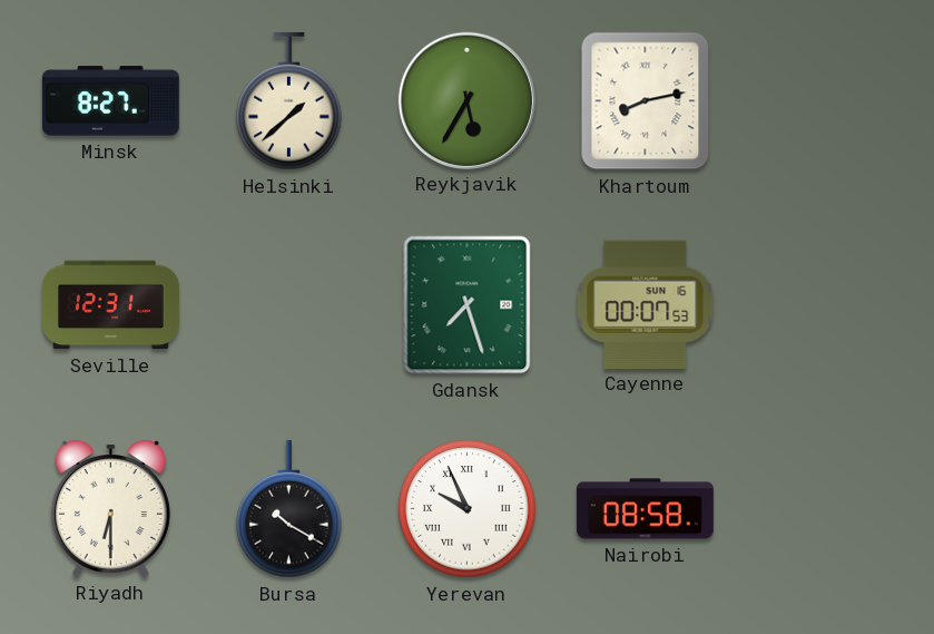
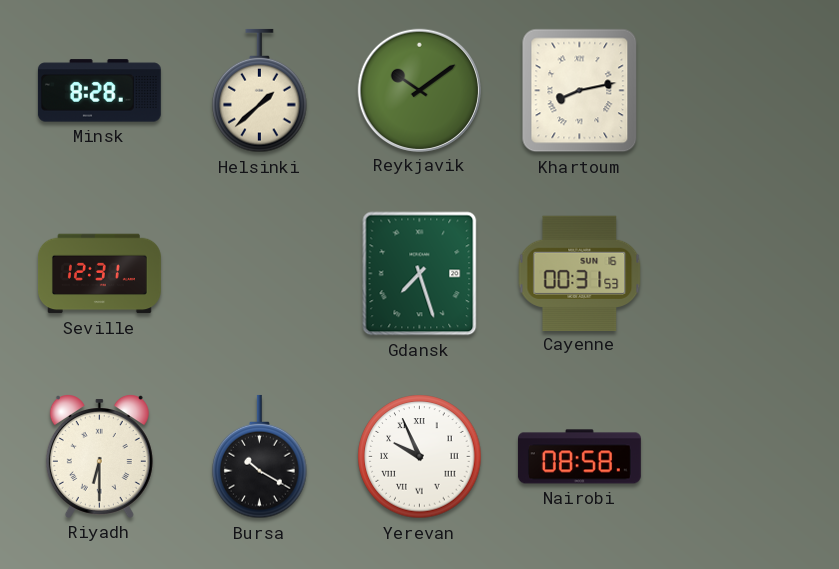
Minsk: 8:27 -> 8:28
Reykjavik: 5:35 -> 10:09
Cayenne: 00:07 -> 00:31
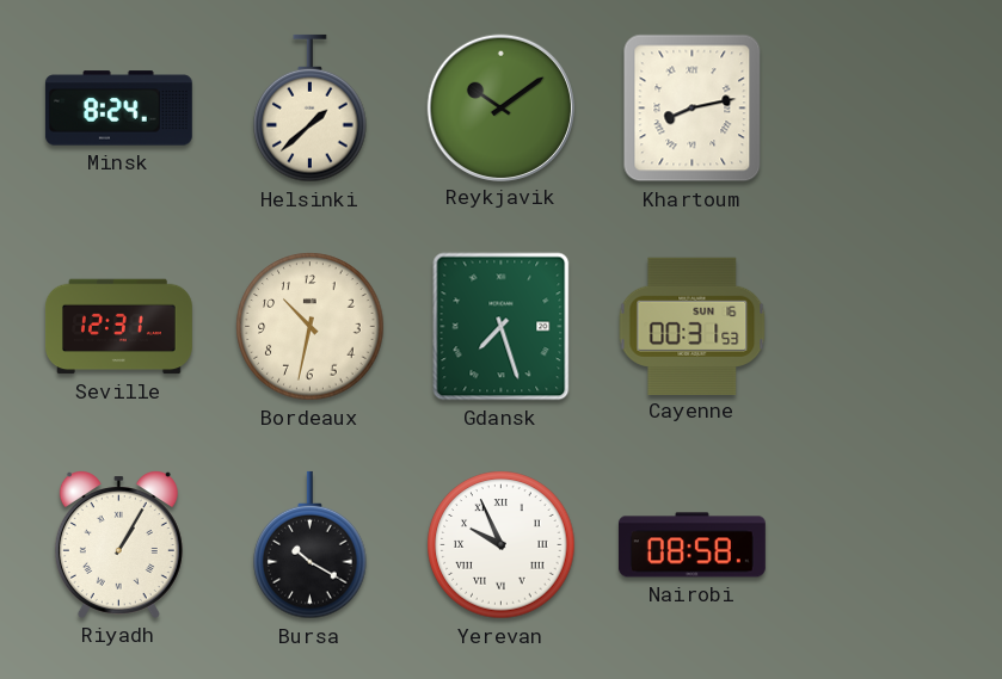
Minsk: 8:28 -> 8:24
Bordeaux: none -> 10:32
Riyadh: 6:30 -> 1:05
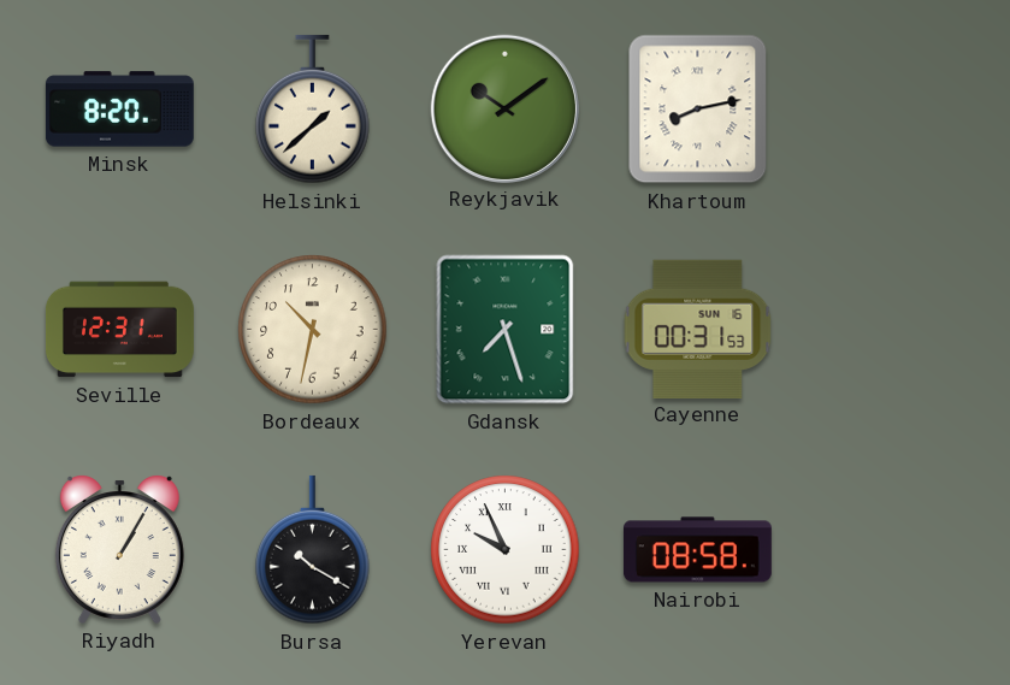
Minsk: 8:24 -> 8:20
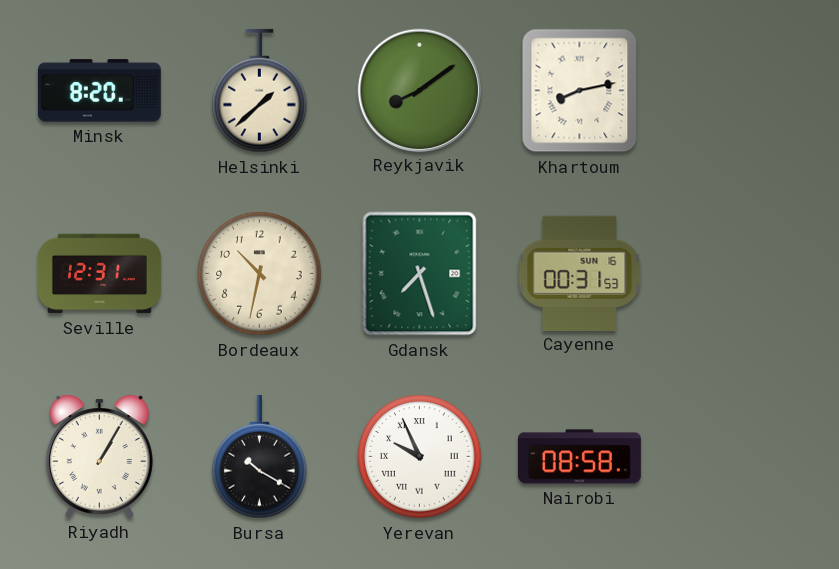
Reykjavik: 10:09 -> 8:09
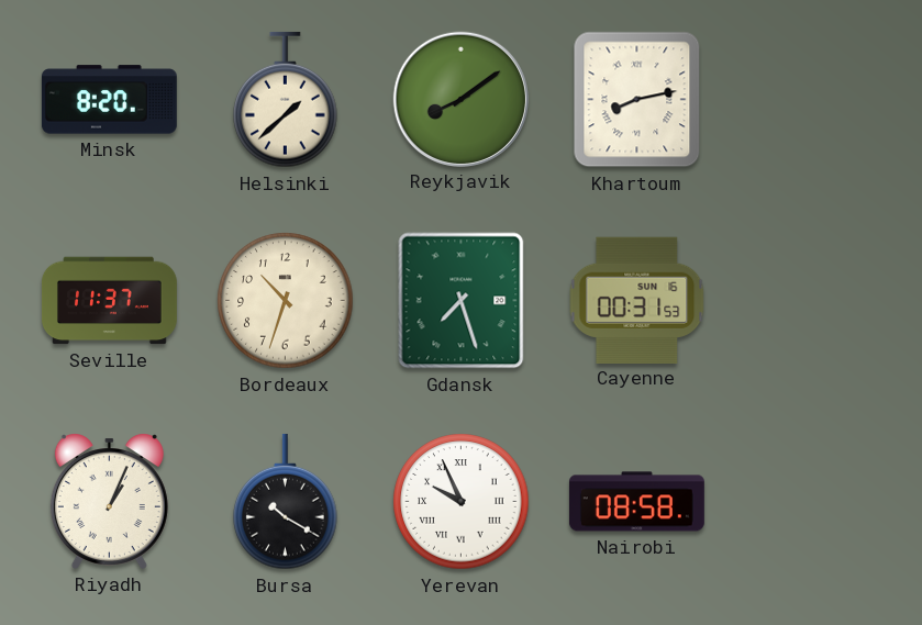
Seville: 12:31 -> 11:37
Bordeaux: 10:32 -> 10:33
Riyadh: 1:05 -> 1:04
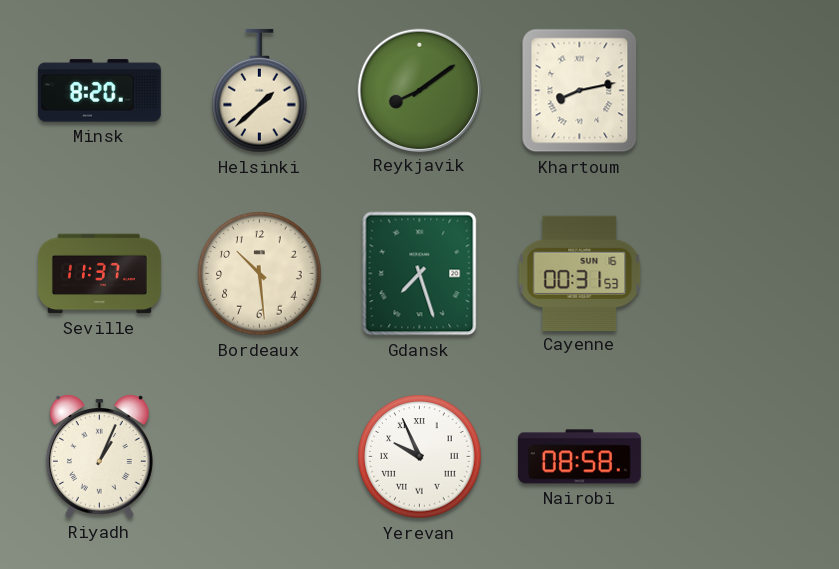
Bordeaux: 10:33 -> 10:29
Bursa: 10:20 -> none
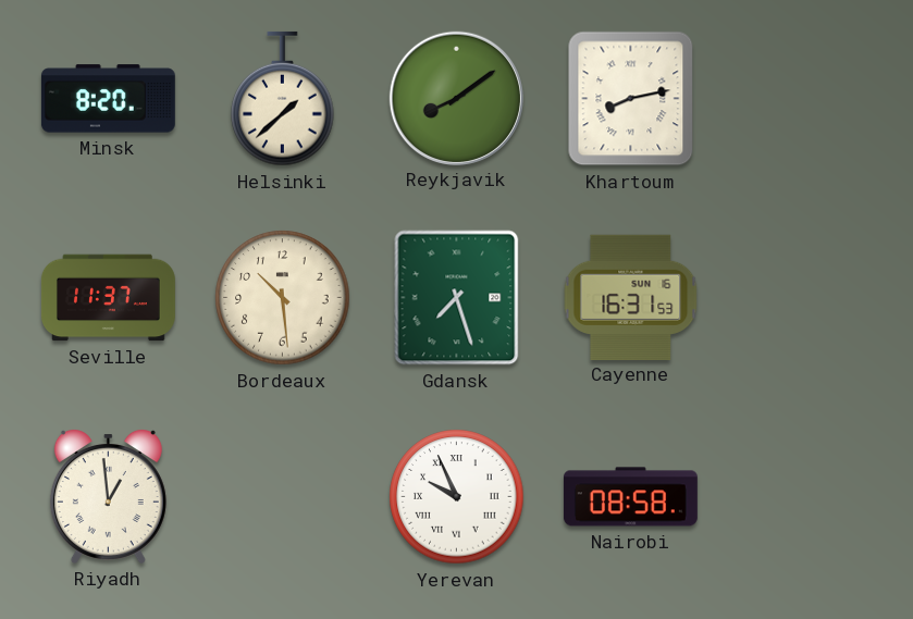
Cayenne: 00:31 -> 16:31
Riyadh: 1:04 -> 12:59
